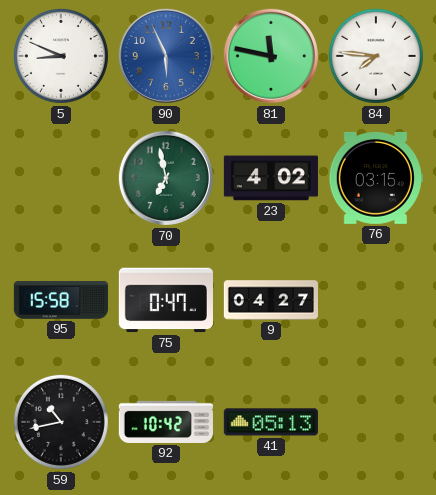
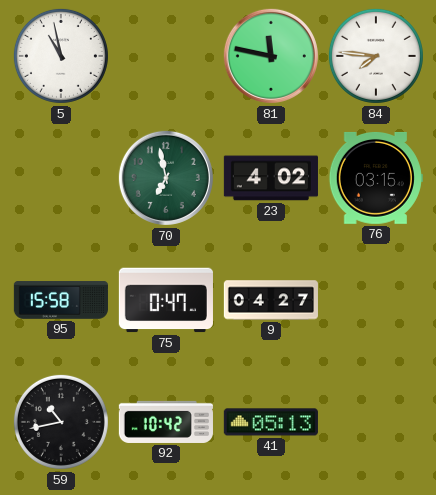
5: 8:49 -> 10:58
90: 5:56 -> none
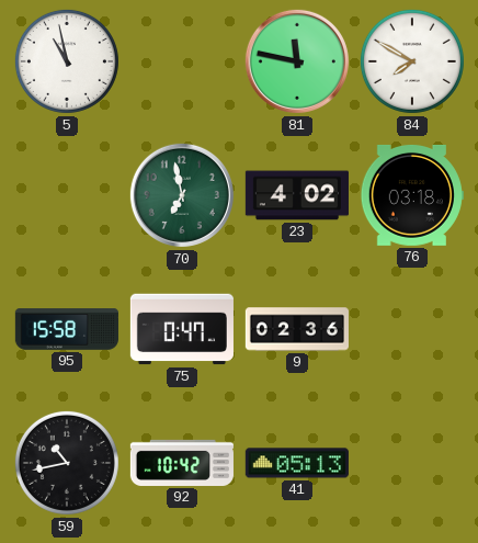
84: 7:46 -> 7:50
76: 03:15 -> 03:18
9: 04:27 -> 02:36
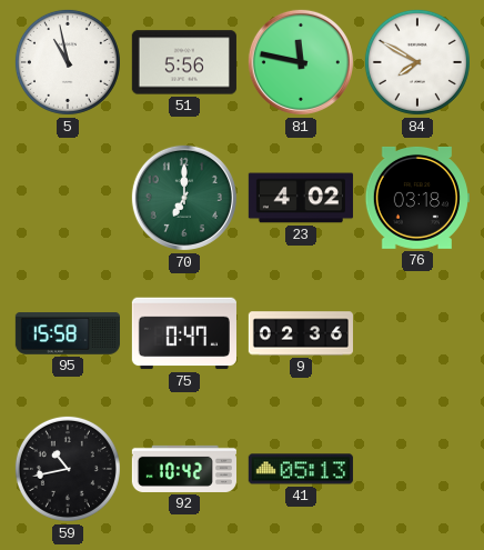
51: none -> 5:56
70: 6:58 -> 7:00
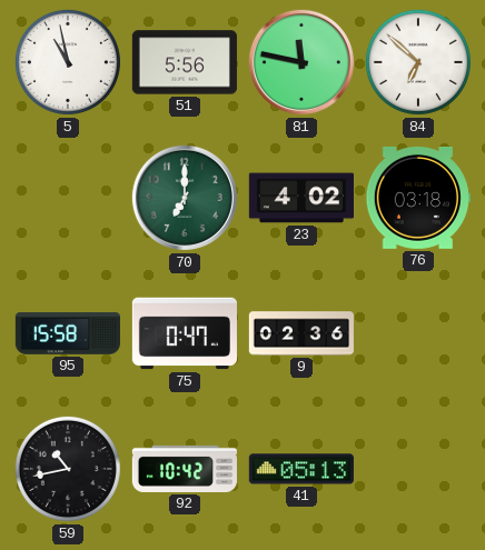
84: 7:50 -> 6:52
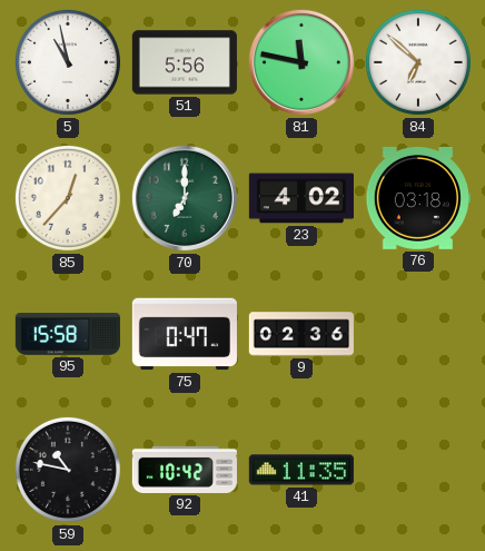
85: none -> 12:37
59: 10:43 -> 10:47
41: 05:13 -> 11:35
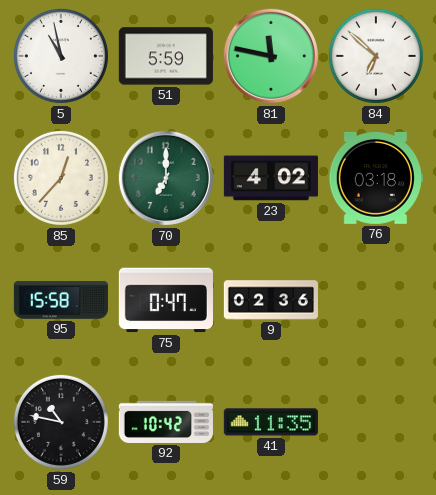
51: 5:56 -> 5:59
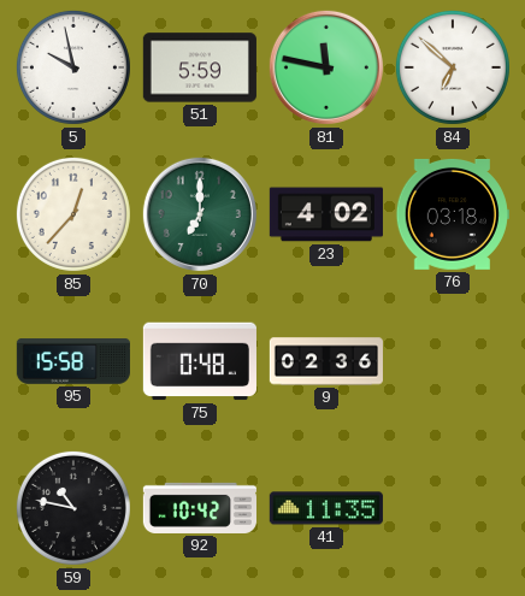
5: 10:58 -> 9:58
75: 0:47 -> 0:48
